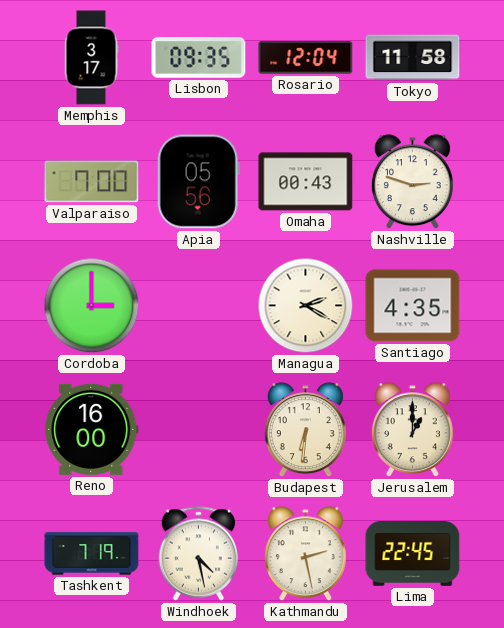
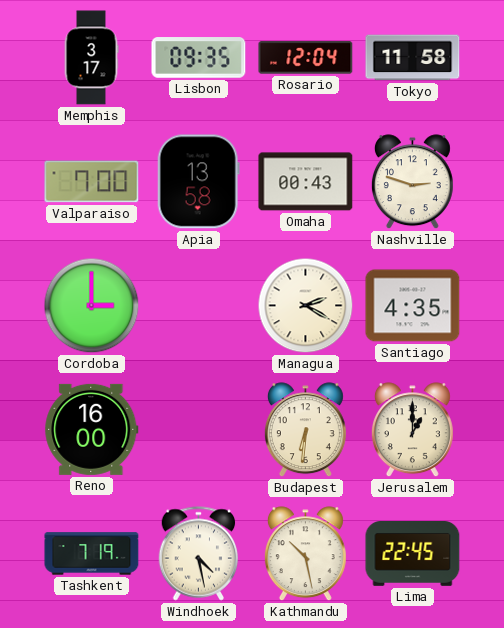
Apia: 05:56 -> 13:58
Kathmandu: 2:28 -> 10:28
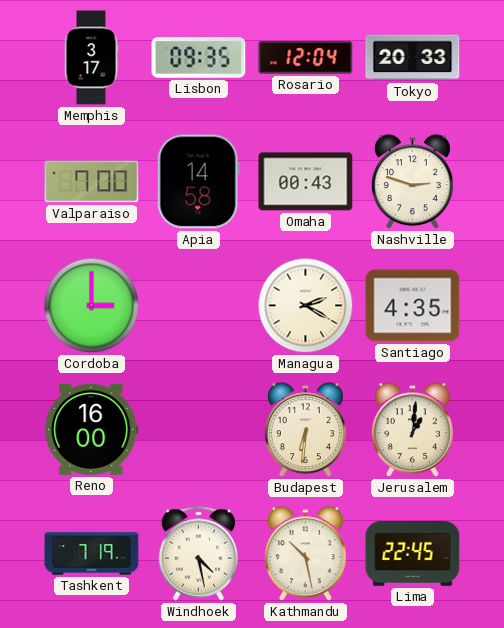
Tokyo: 11:58 -> 20:33
Apia: 13:58 -> 14:58
Jerusalem: 1:00 -> 1:01
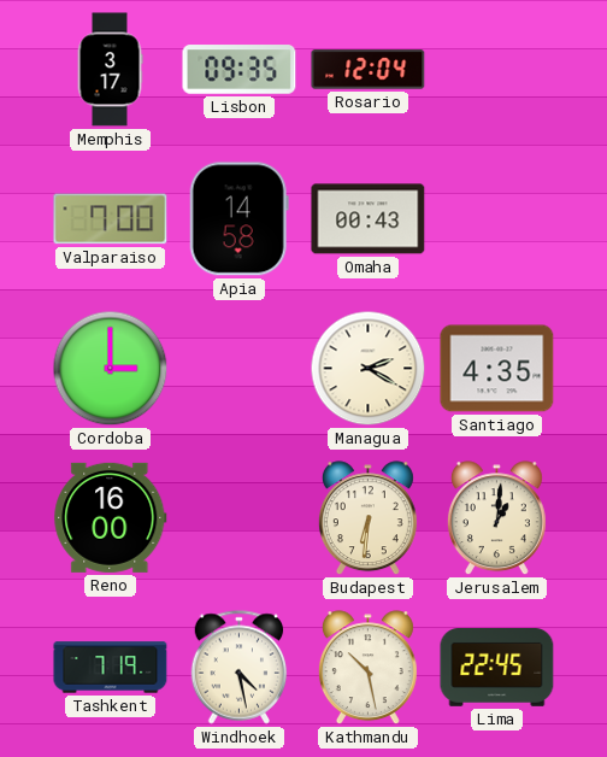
Tokyo: 20:33 -> none
Nashville: 2:48 -> none
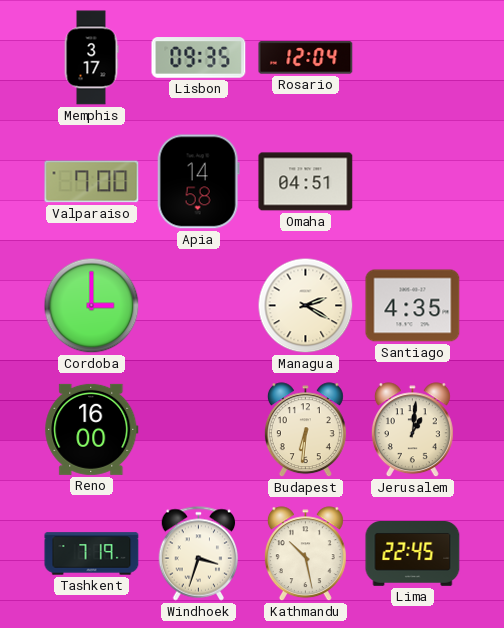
Omaha: 00:43 -> 04:51
Windhoek: 4:28 -> 3:33
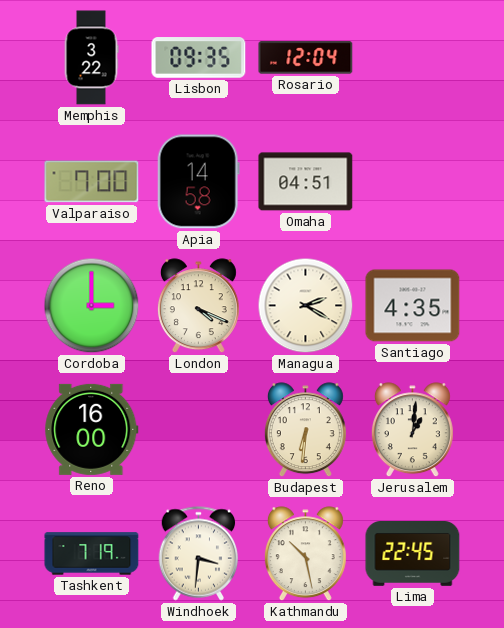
Memphis: 3:17 -> 3:22
London: none -> 4:19
Windhoek: 3:33 -> 3:31
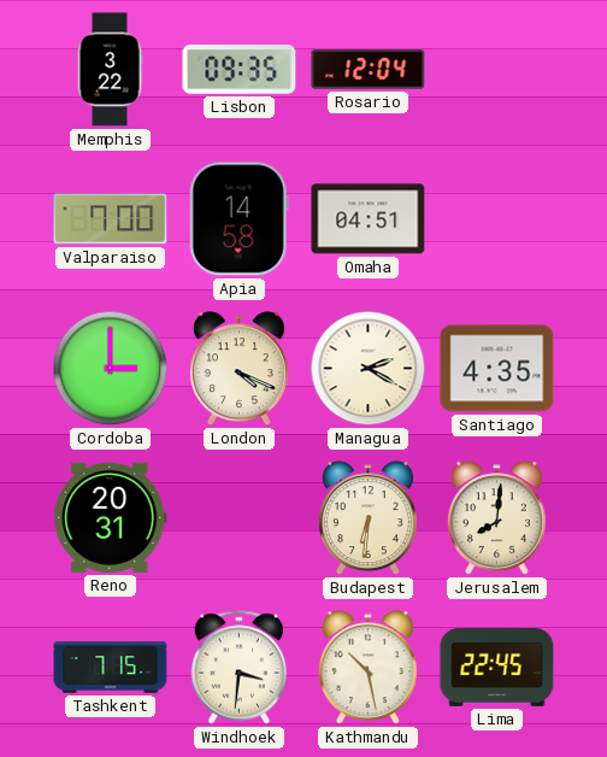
Reno: 16:00 -> 20:31
Jerusalem: 1:01 -> 8:01
Tashkent: 7:19 -> 7:15
